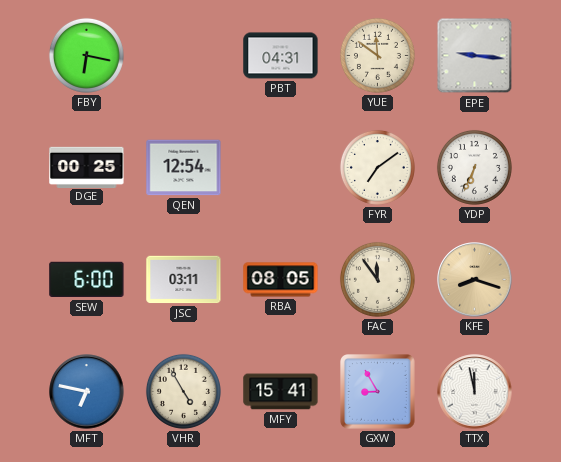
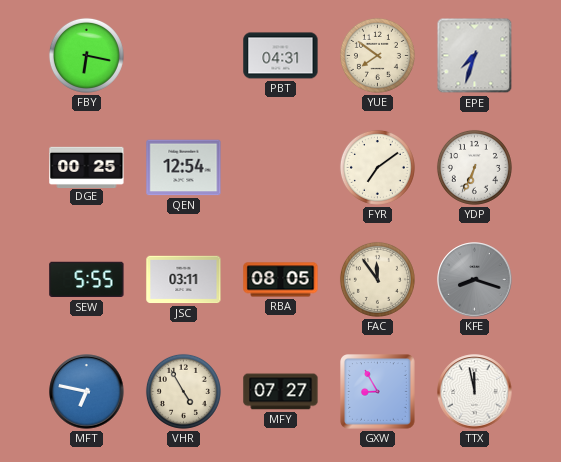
YUE: 11:51 -> 7:51
EPE: 9:16 -> 7:33
SEW: 6:00 -> 5:55
KFE dial: champagne -> grey
MFY: 15:41 -> 07:27
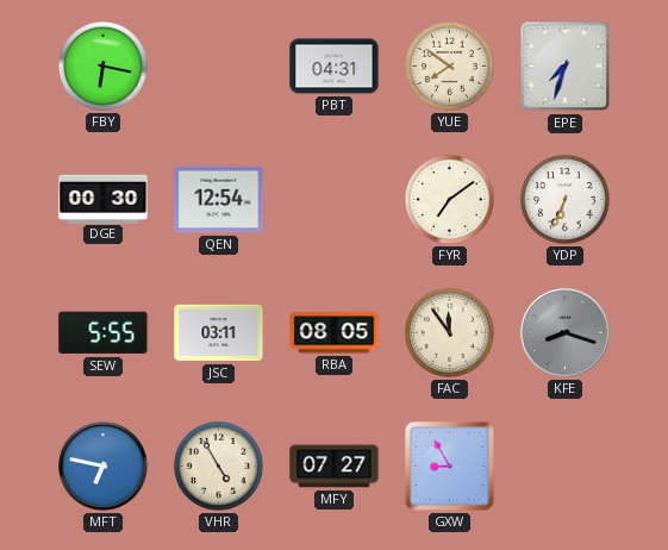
DGE: 00:25 -> 00:30
TTX: 11:58 -> none
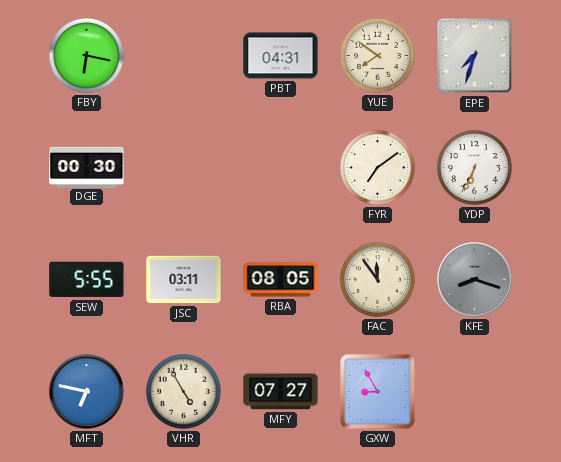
QEN: 12:54 -> none
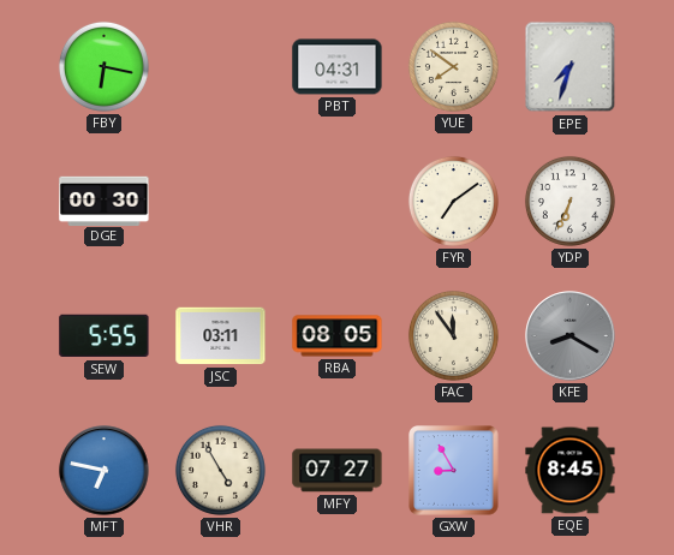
KFE: 8:18 -> 8:20
EQE: none -> 8:45
